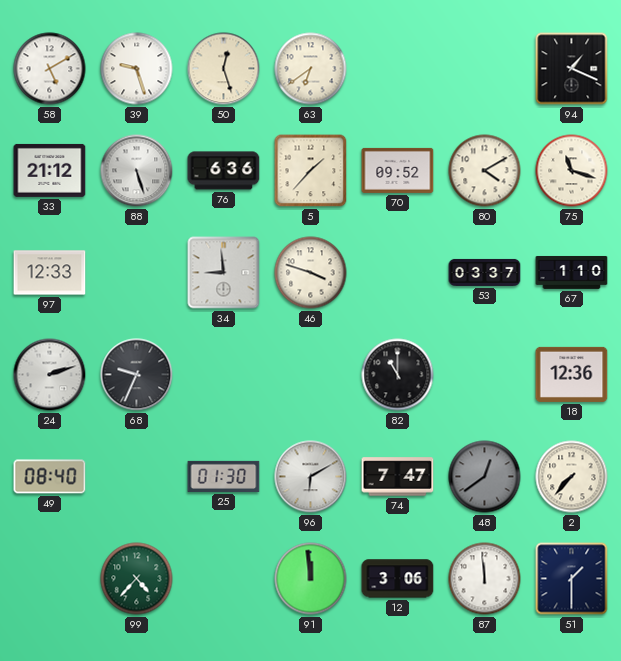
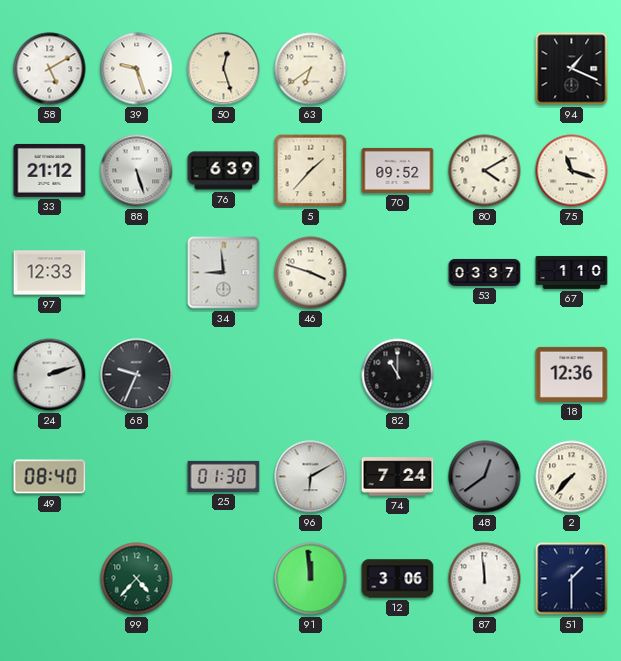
76: 6:36 -> 6:39
74: 7:47 -> 7:24
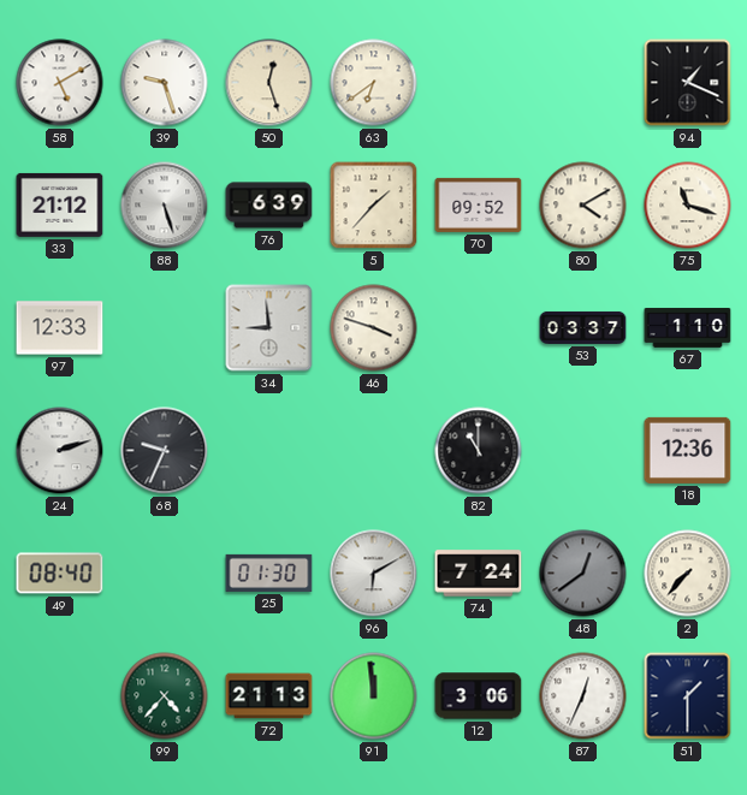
72: none -> 21:13
87: 11:59 -> 12:34
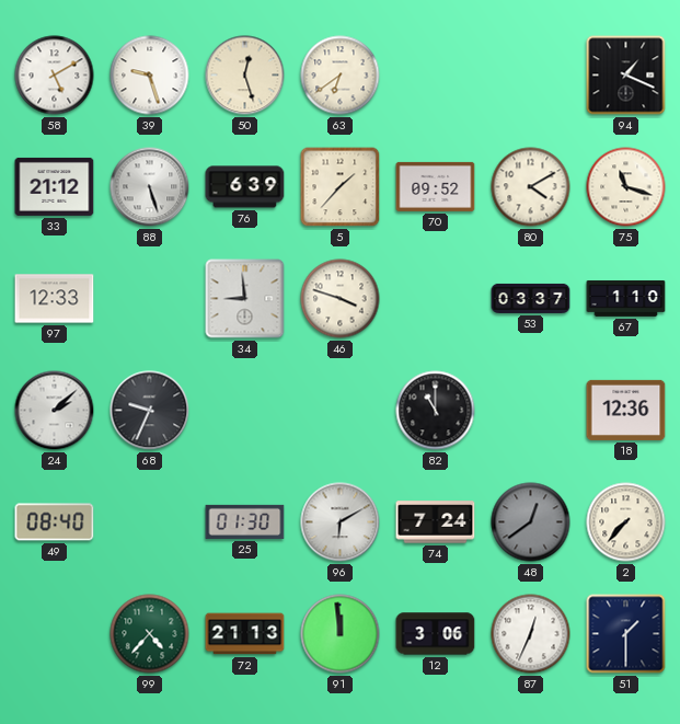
24: 2:12 -> 2:08
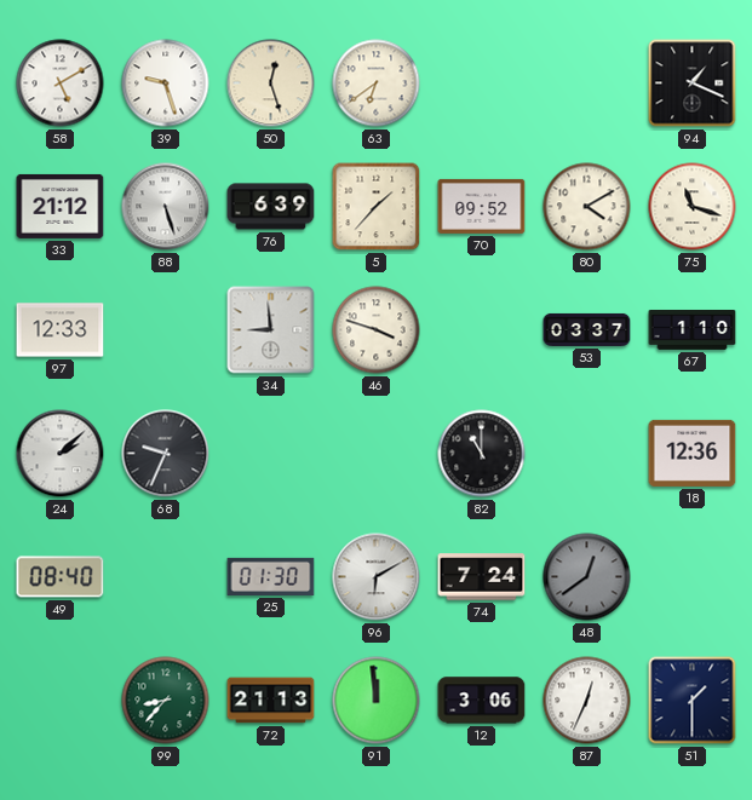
2: 7:37 -> none
99: 4:37 -> 8:37
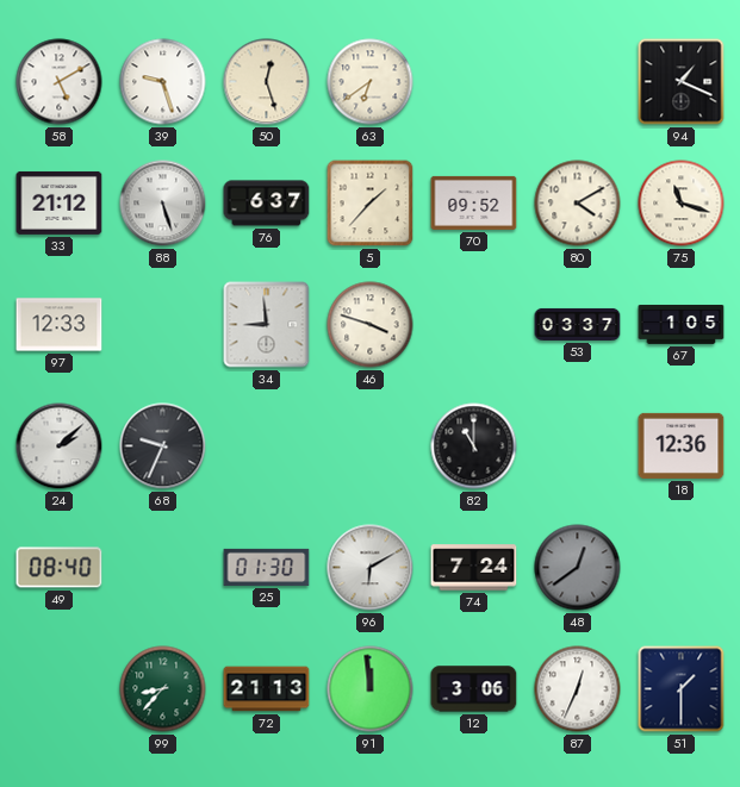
76: 6:39 -> 6:37
67: 1:10 -> 1:05
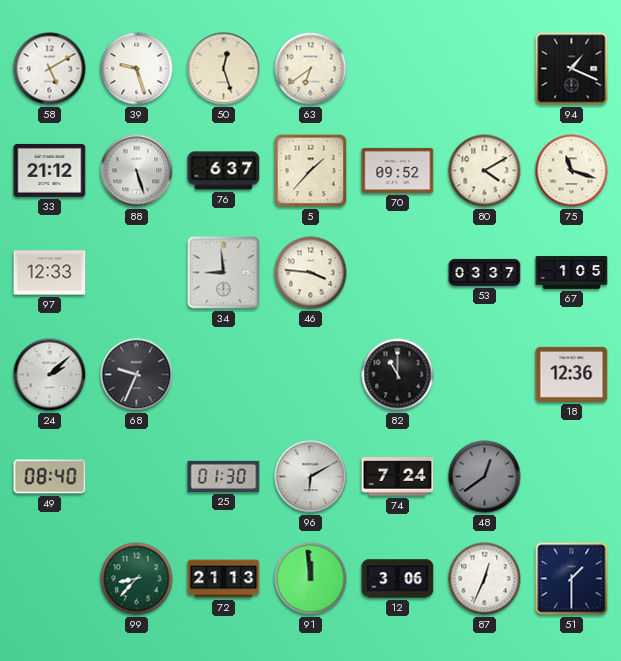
46: 3:48 -> 3:46
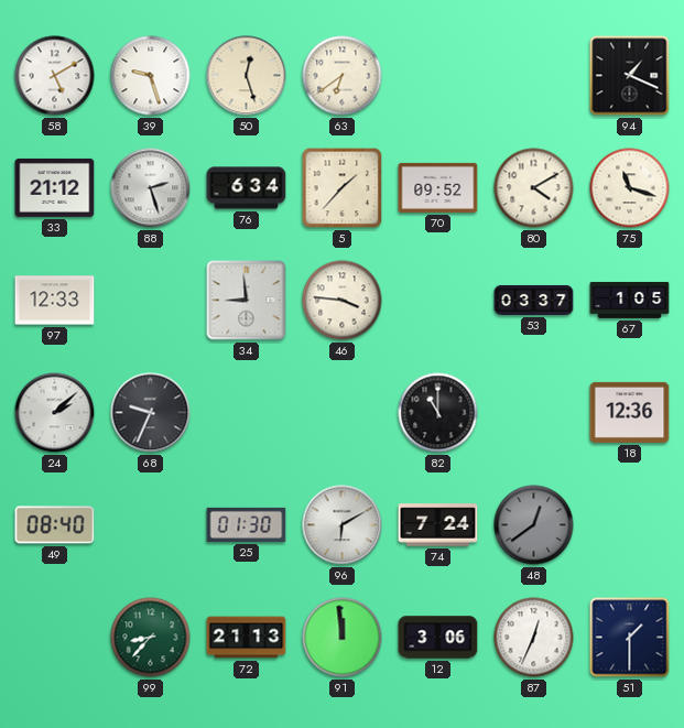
88: 5:27 -> 2:27
76: 6:37 -> 6:34
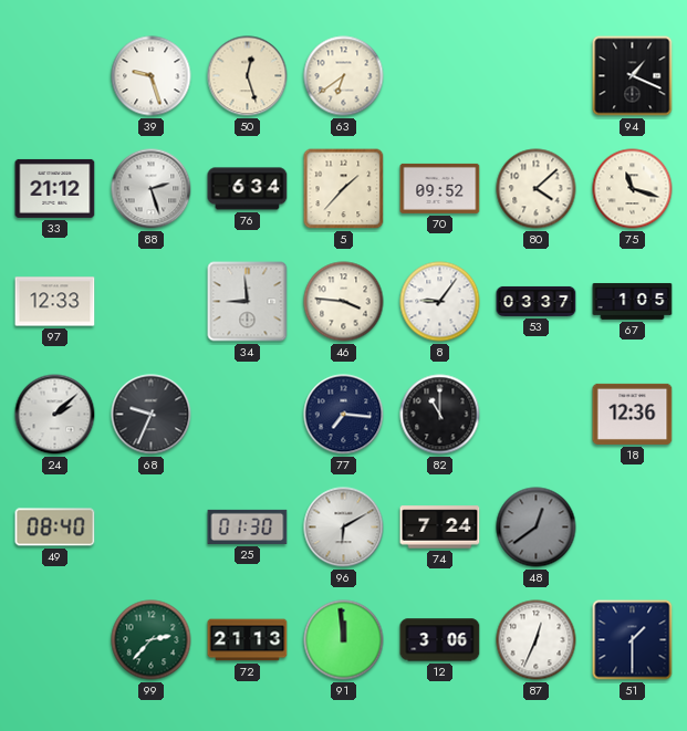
58: 5:10 -> none
80: 4:10 -> 4:08
8: none -> 9:06
77: none -> 7:16
99: 8:37 -> 2:37
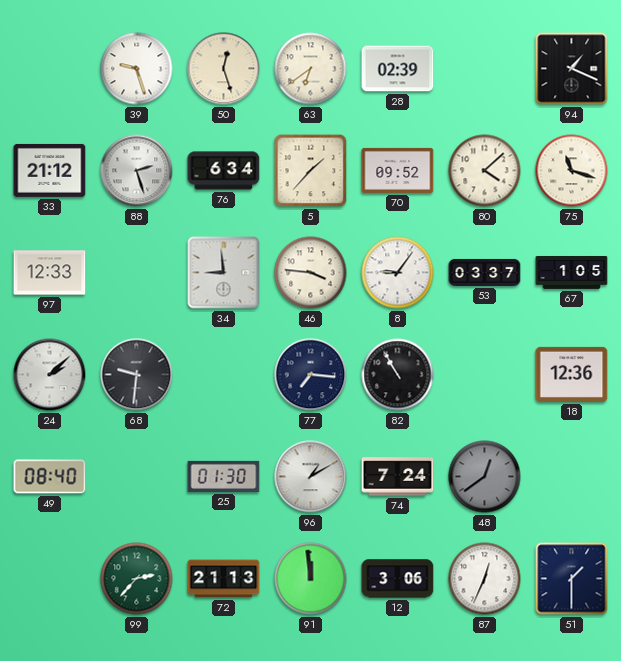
28: none -> 02:39
68: 9:34 -> 9:31
82: 11:00 -> 10:55
96: 6:10 -> 1:10
